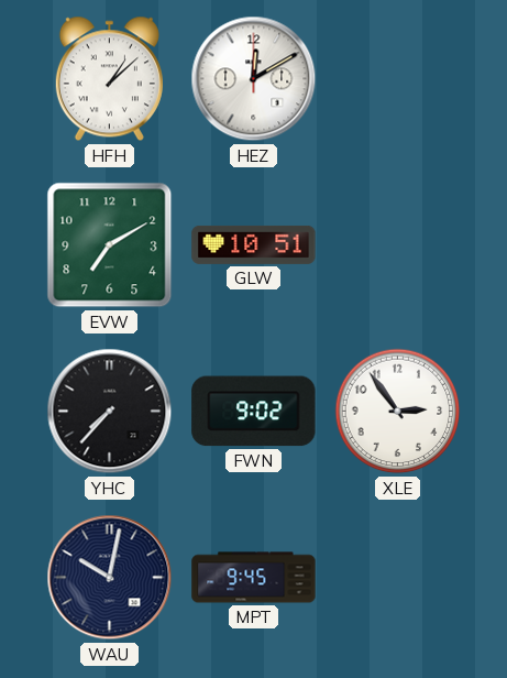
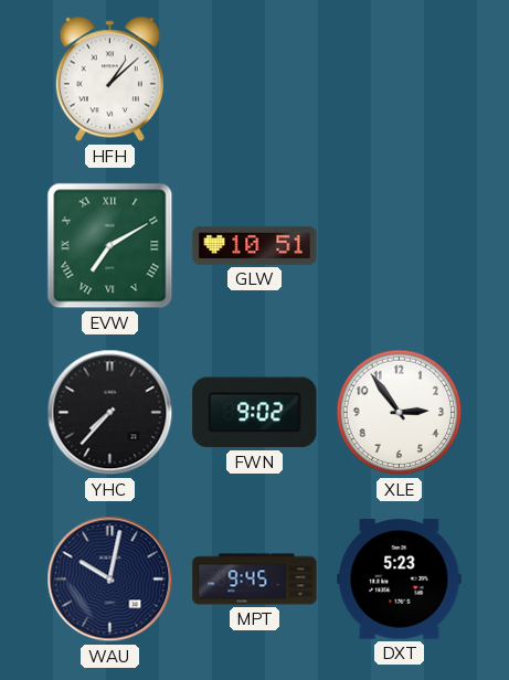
HEZ: 12:10 -> none
EVW numerals: Arabic -> Roman
DXT: none -> 5:23
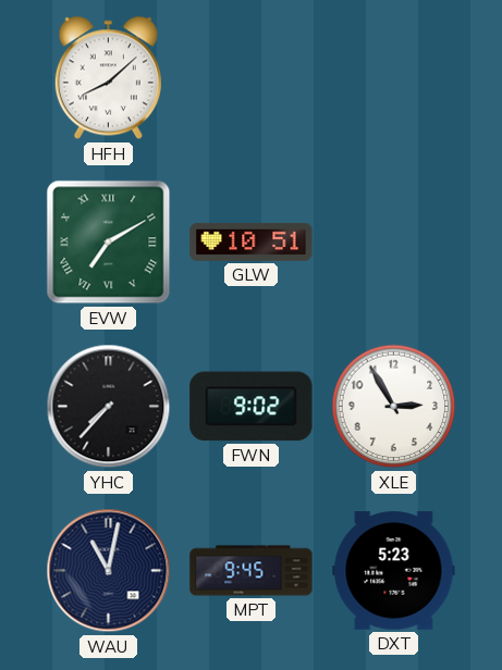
HFH: 1:08 -> 8:08
XLE: 2:54 -> 2:55
WAU: 10:02 -> 11:02
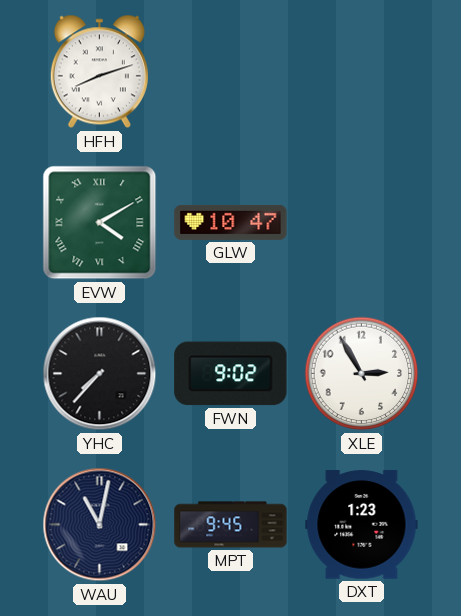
HFH: 8:08 -> 8:12
EVW: 7:10 -> 4:10
GLW: 10:51 -> 10:47
DXT: 5:23 -> 1:23
